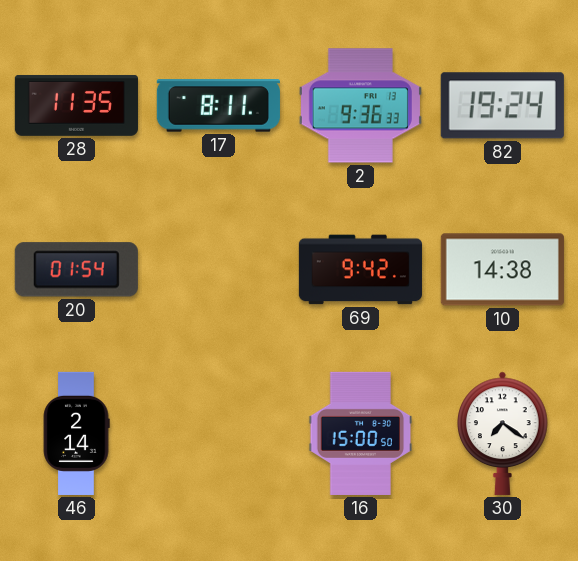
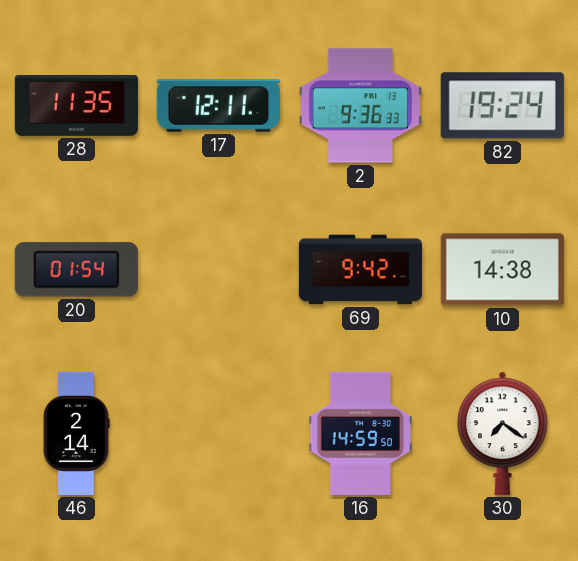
17: 8:11 -> 12:11
16: 15:00 -> 14:59
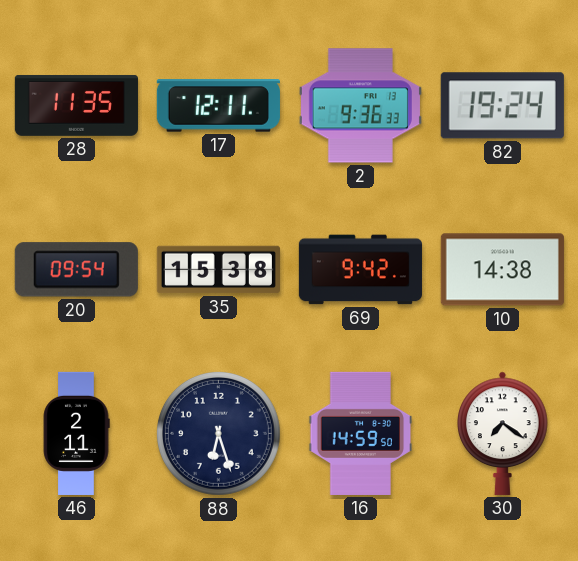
20: 01:54 -> 09:54
35: none -> 15:38
46: 2:14 -> 2:11
88: none -> 6:27
